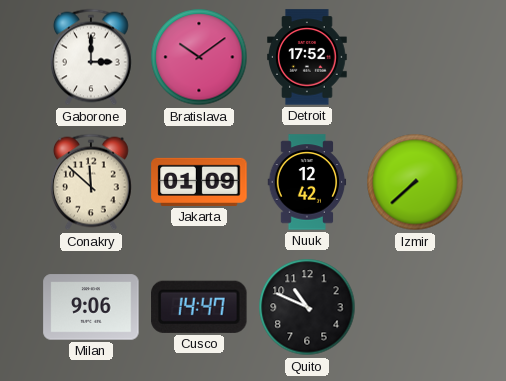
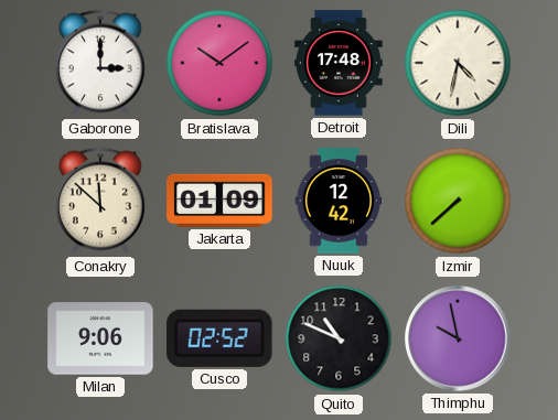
Detroit: 17:52 -> 17:48
Dili: none -> 4:32
Cusco: 14:47 -> 02:52
Thimphu: none -> 9:58
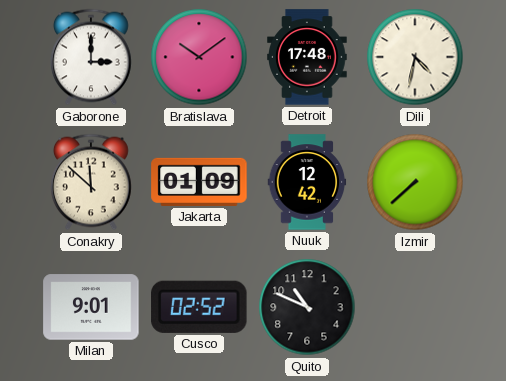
Milan: 9:06 -> 9:01
Thimphu: 9:58 -> none
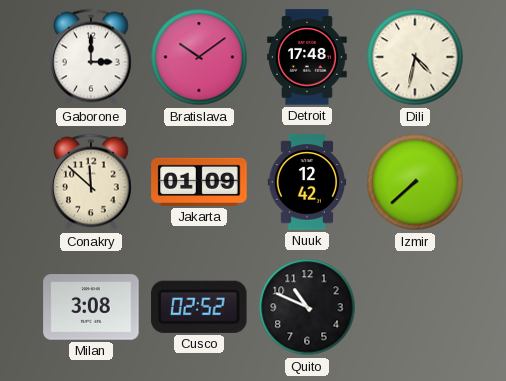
Milan: 9:01 -> 3:08
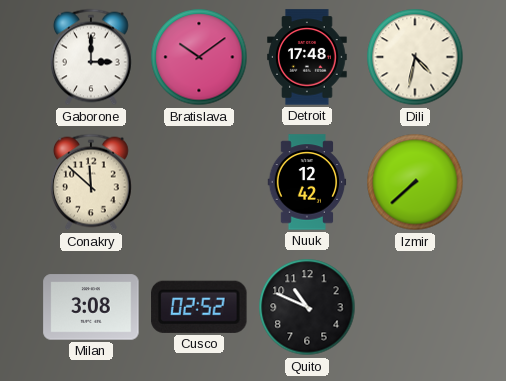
Jakarta: 01:09 -> none
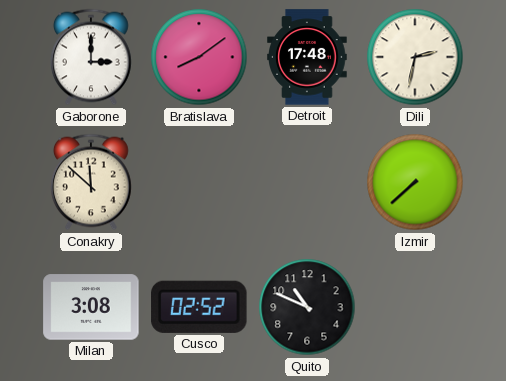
Bratislava: 10:09 -> 8:09
Dili: 4:32 -> 2:32
Nuuk: 12:42 -> none
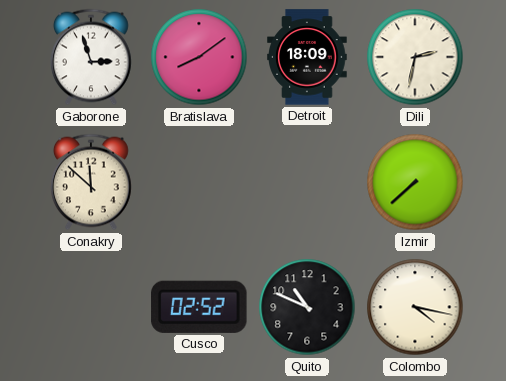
Gaborone: 3:00 -> 2:57
Detroit: 17:48 -> 18:09
Milan: 3:08 -> none
Colombo: none -> 4:17
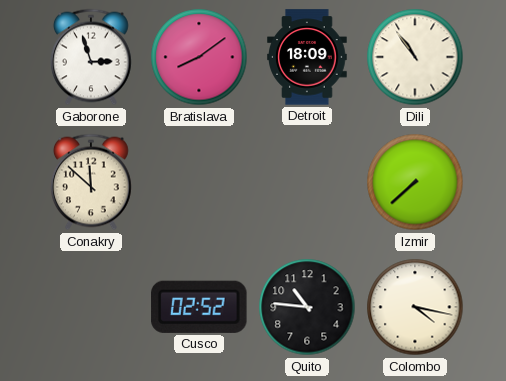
Dili: 2:32 -> 10:54
Quito: 10:49 -> 10:46
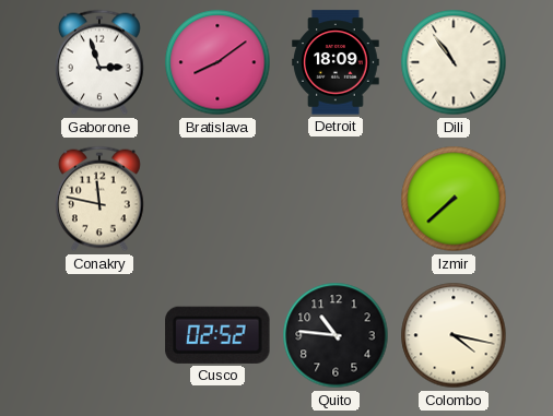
Conakry: 11:52 -> 11:47
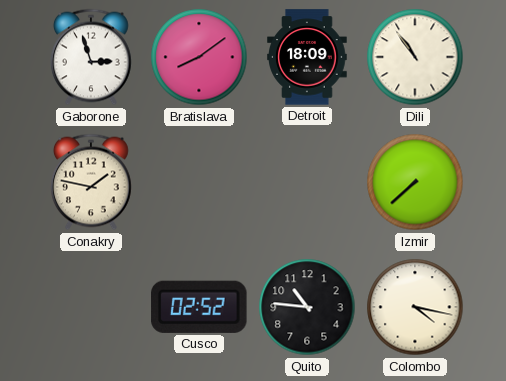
Conakry: 11:47 -> 1:47
